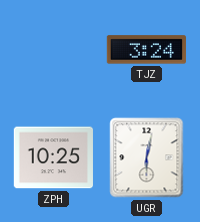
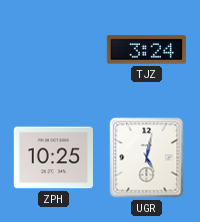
UGR: 6:02 -> 5:02
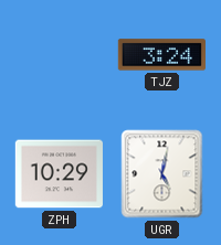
ZPH: 10:25 -> 10:29
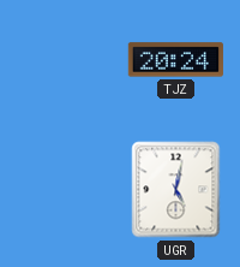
TJZ: 3:24 -> 20:24
ZPH: 10:29 -> none
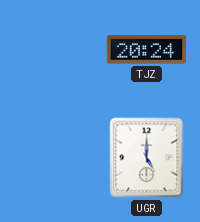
UGR: 5:02 -> 5:00
